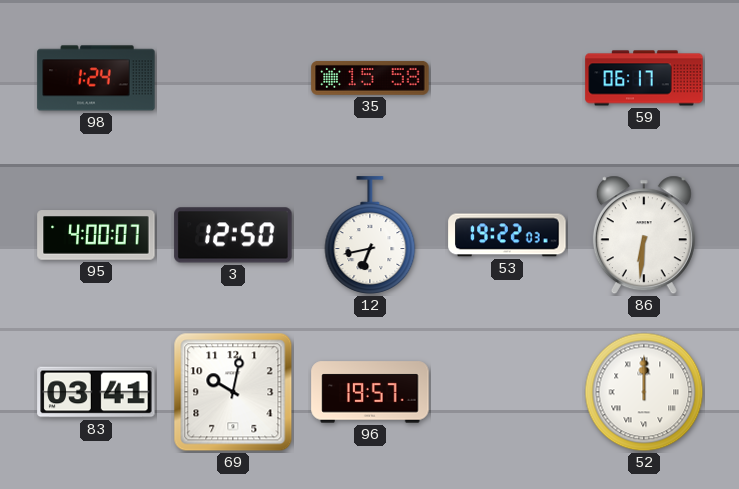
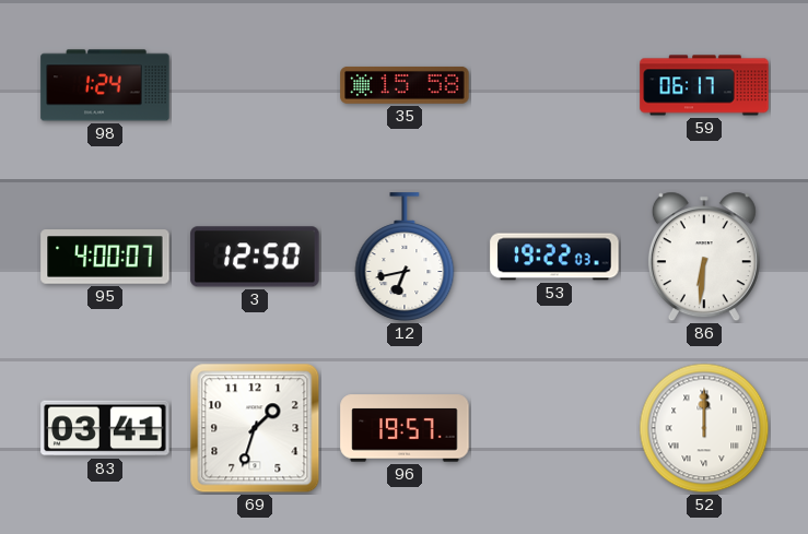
69: 10:02 -> 1:33
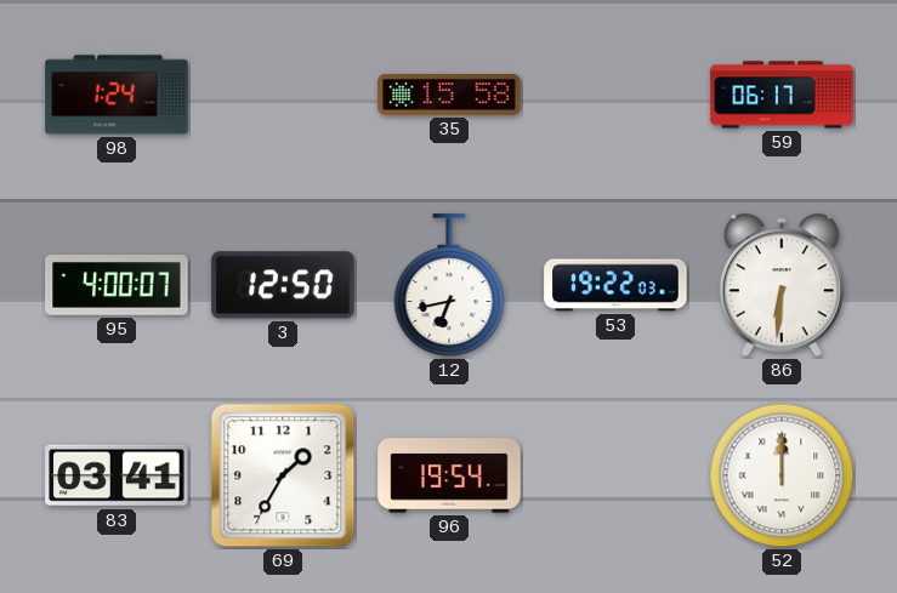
69: 1:33 -> 1:35
96: 19:57 -> 19:54
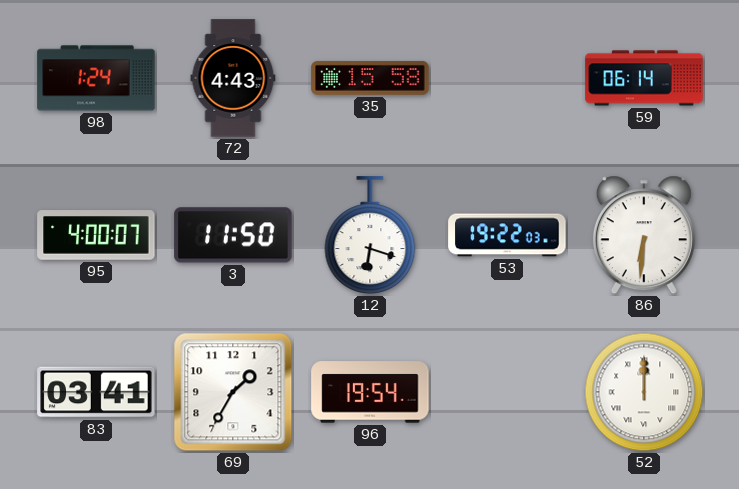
72: none -> 4:43
59: 06:17 -> 06:14
3: 12:50 -> 11:50
12: 6:43 -> 6:18
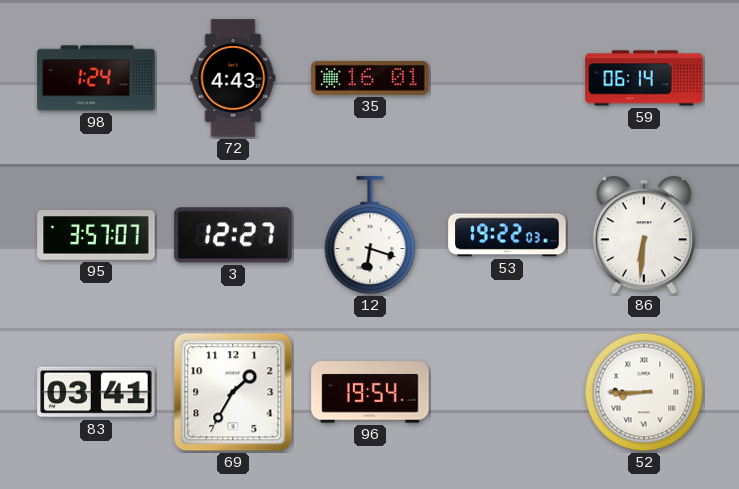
35: 15:58 -> 16:01
95: 4:00 -> 3:57
3: 11:50 -> 12:27
52: 12:00 -> 8:45
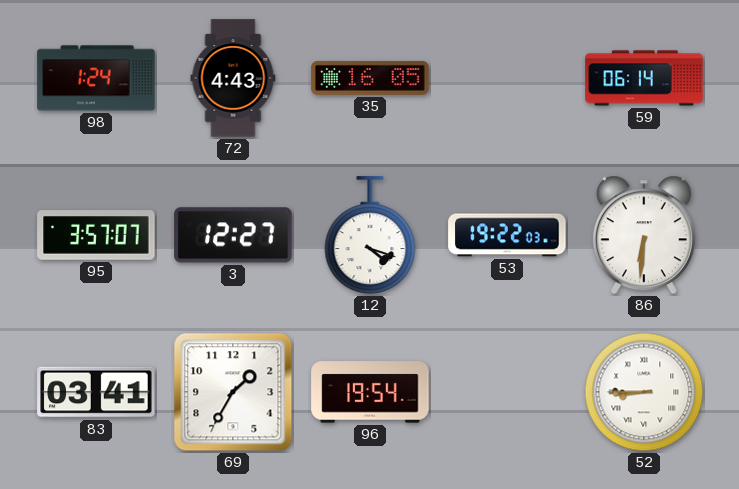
35: 16:01 -> 16:05
12: 6:18 -> 4:18
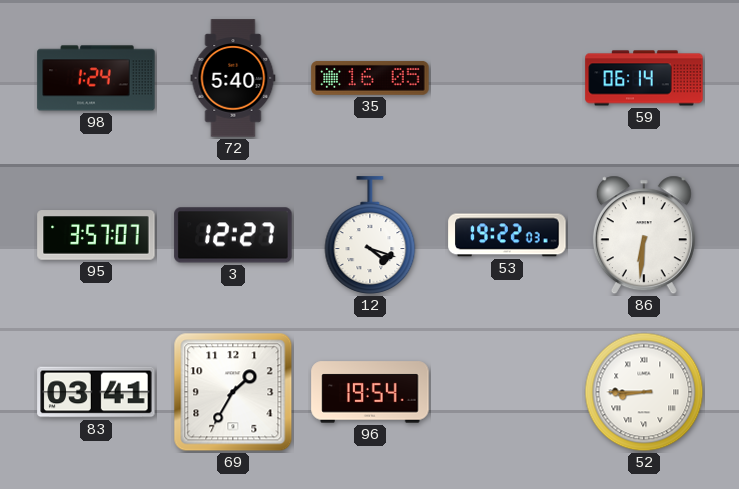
72: 4:43 -> 5:40
